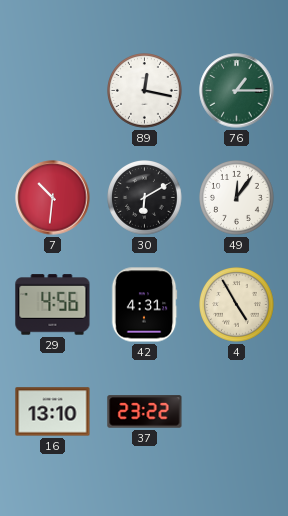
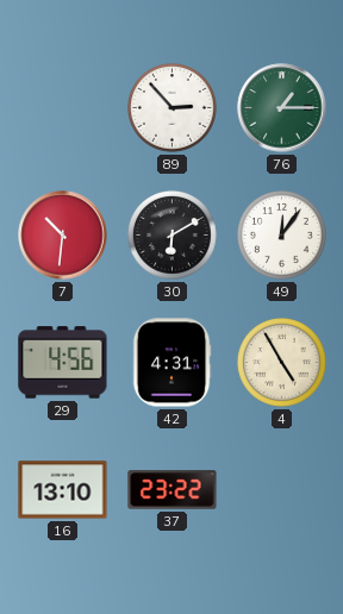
89: 12:17 -> 2:53
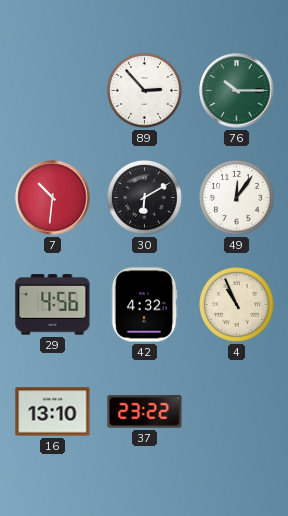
76: 1:15 -> 10:15
42: 4:31 -> 4:32
4: 4:55 -> 10:56
